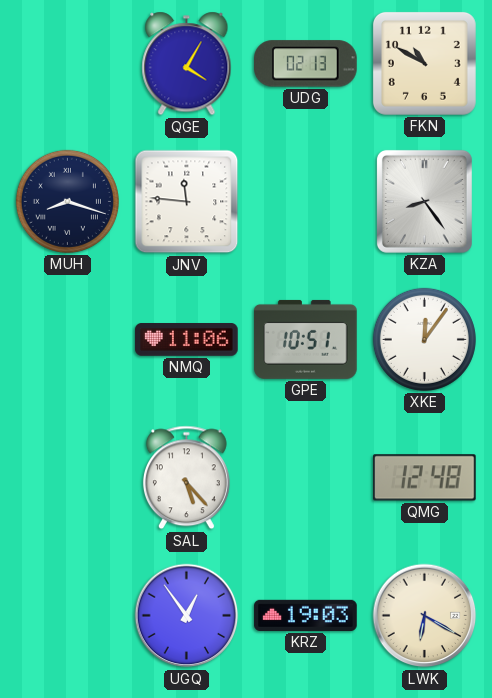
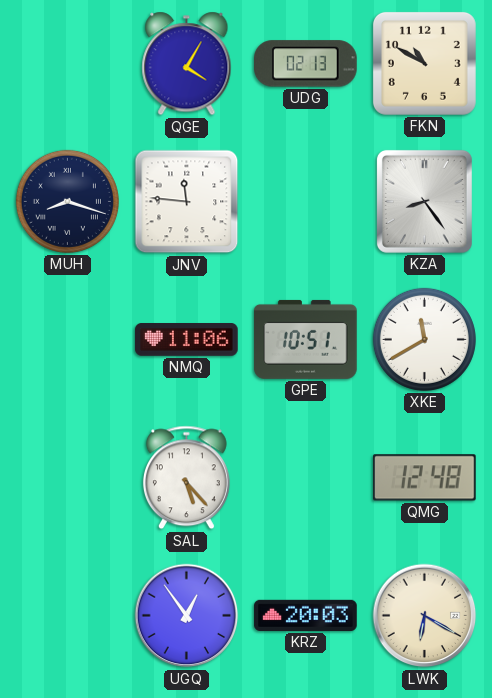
XKE: 12:06 -> 11:40
KRZ: 19:03 -> 20:03
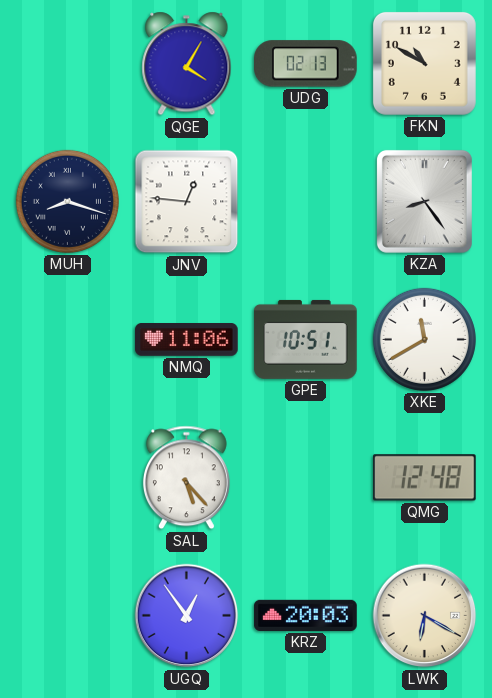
JNV: 11:46 -> 12:46
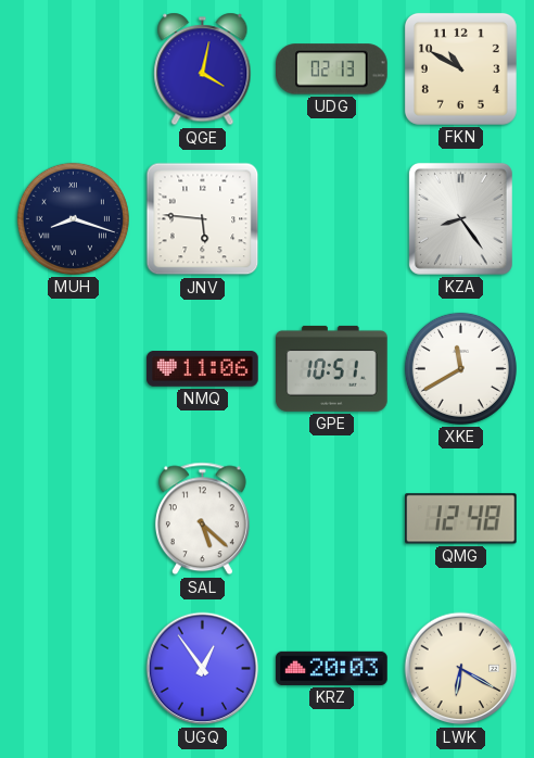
QGE: 4:05 -> 4:02
JNV: 12:46 -> 5:46
SAL: 5:23 -> 5:22
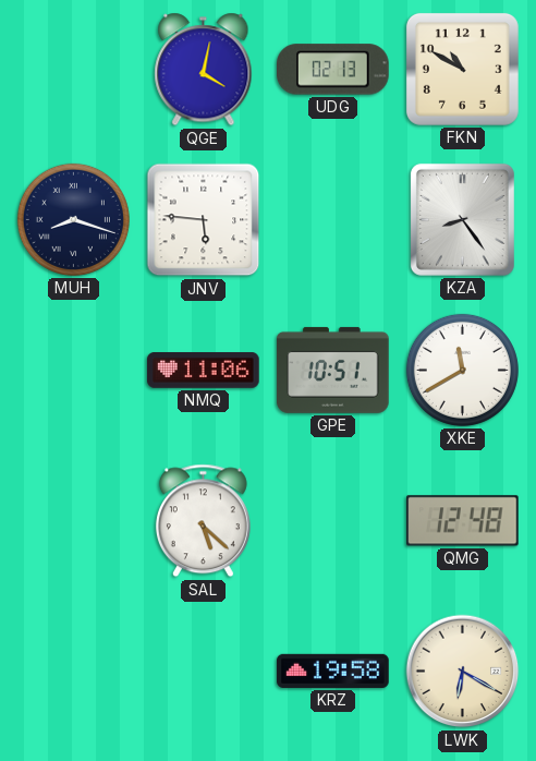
UGQ: 12:54 -> none
KRZ: 20:03 -> 19:58
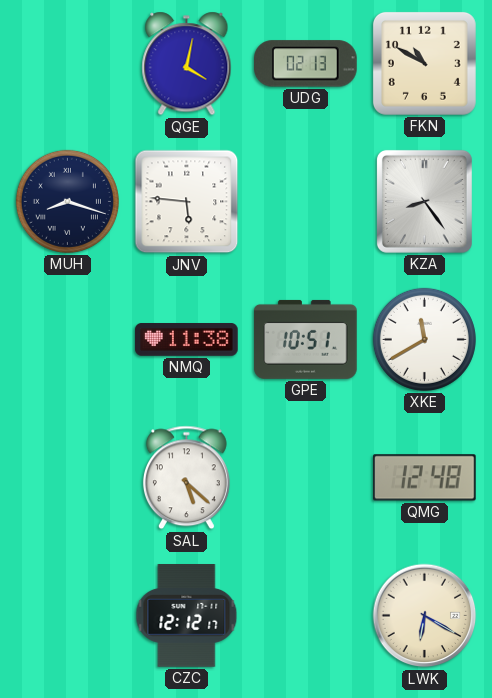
NMQ: 11:06 -> 11:38
CZC: none -> 12:12
KRZ: 19:58 -> none
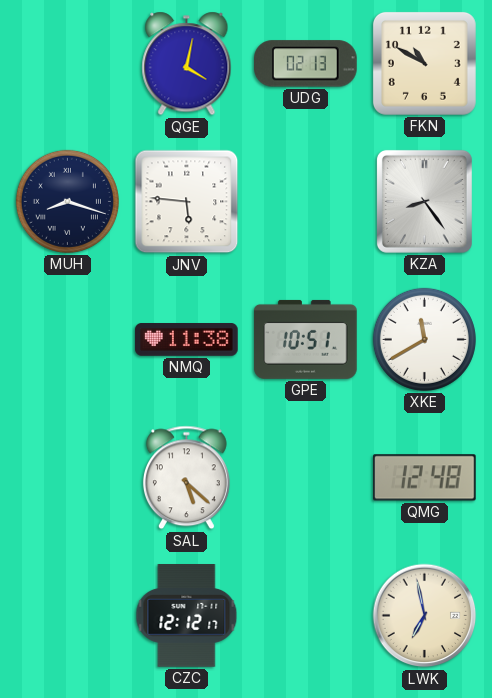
LWK: 6:20 -> 6:58
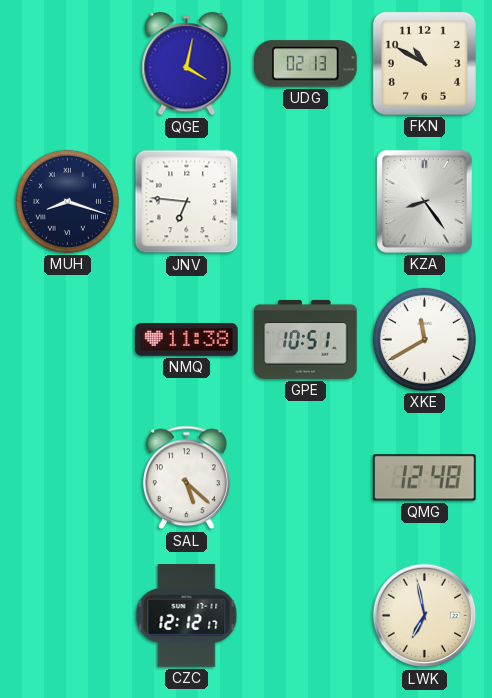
JNV: 5:46 -> 6:46
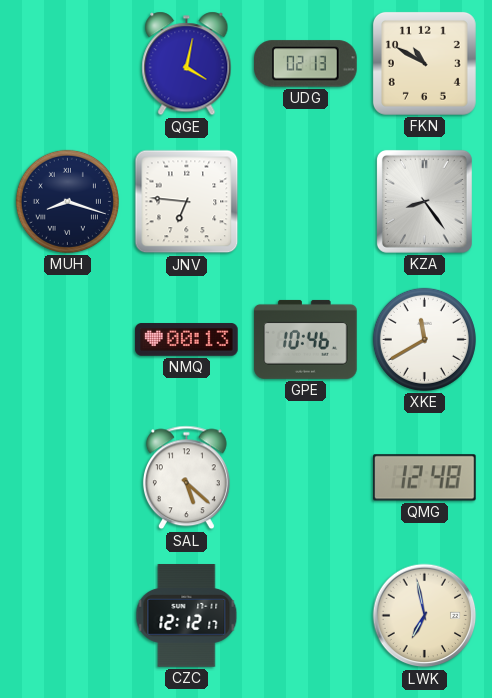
NMQ: 11:38 -> 00:13
GPE: 10:51 -> 10:46
